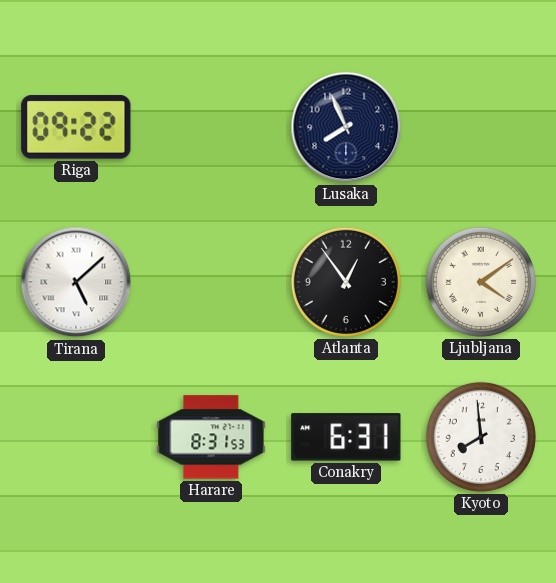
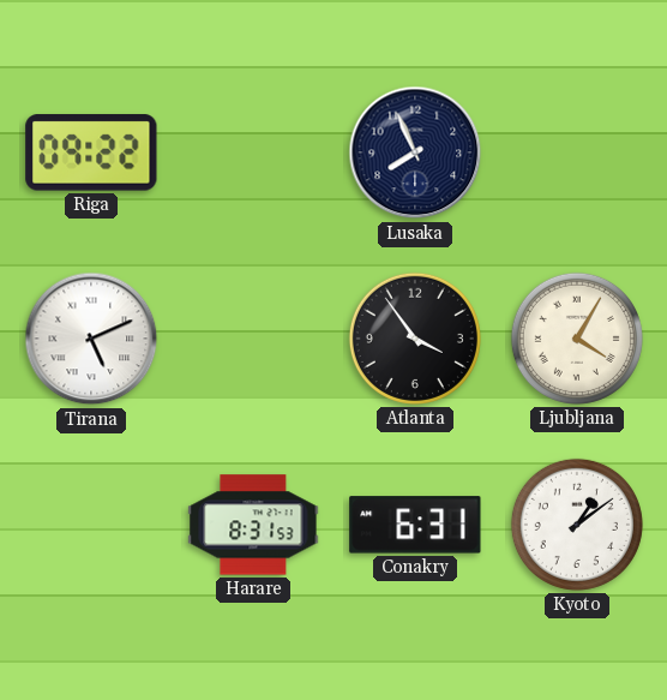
Tirana: 5:08 -> 5:11
Atlanta: 12:54 -> 3:54
Ljubljana: 4:09 -> 4:05
Kyoto: 7:59 -> 1:09
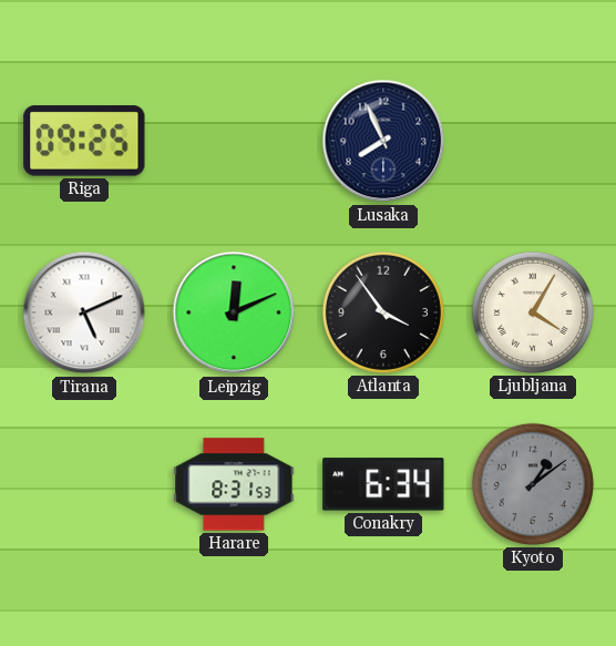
Riga: 09:22 -> 09:25
Leipzig: none -> 12:11
Conakry: 6:31 -> 6:34
Kyoto dial: white -> grey
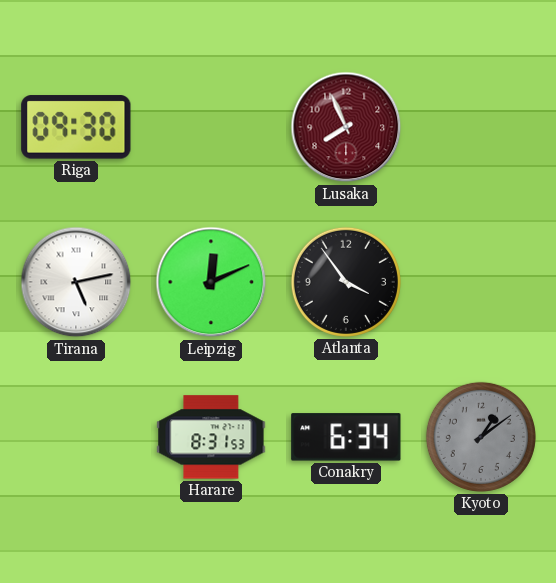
Riga: 09:25 -> 09:30
Lusaka dial: navy -> burgundy
Tirana: 5:11 -> 5:13
Ljubljana: 4:05 -> none
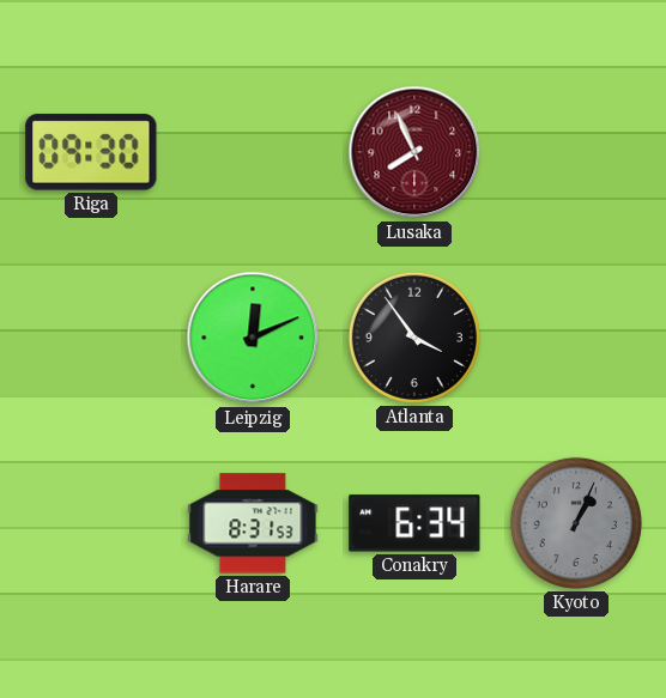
Tirana: 5:13 -> none
Kyoto: 1:09 -> 1:04
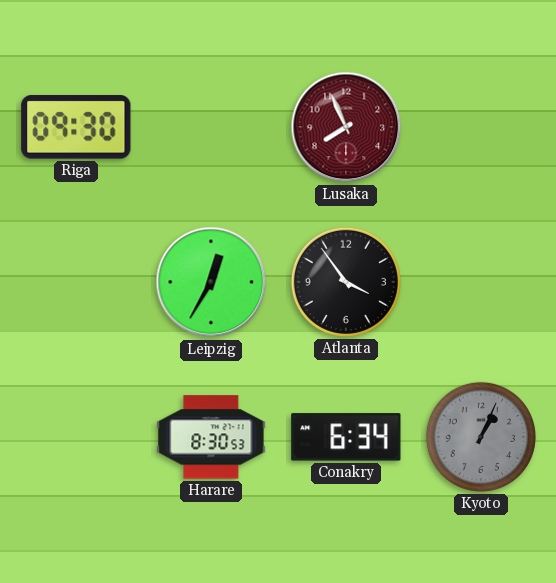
Leipzig: 12:11 -> 12:35
Harare: 8:31 -> 8:30
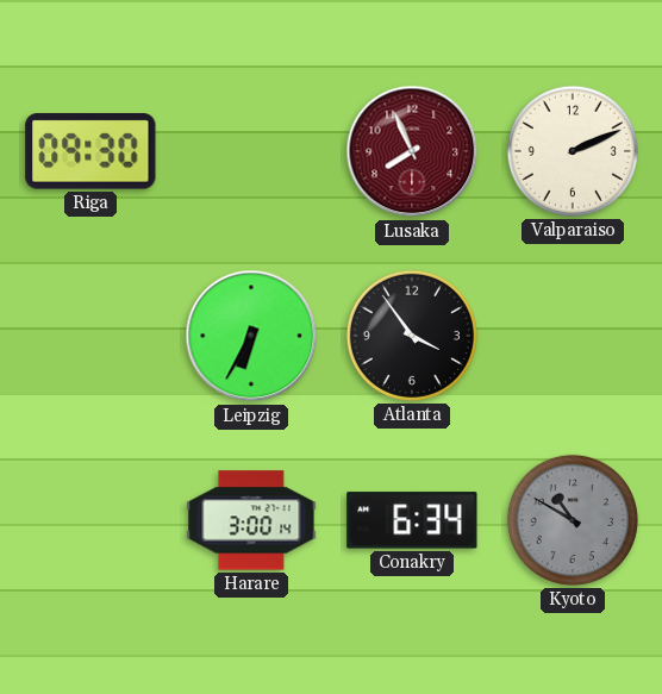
Valparaiso: none -> 2:11
Leipzig: 12:35 -> 6:35
Harare: 8:30 -> 3:00
Kyoto: 1:04 -> 10:50
